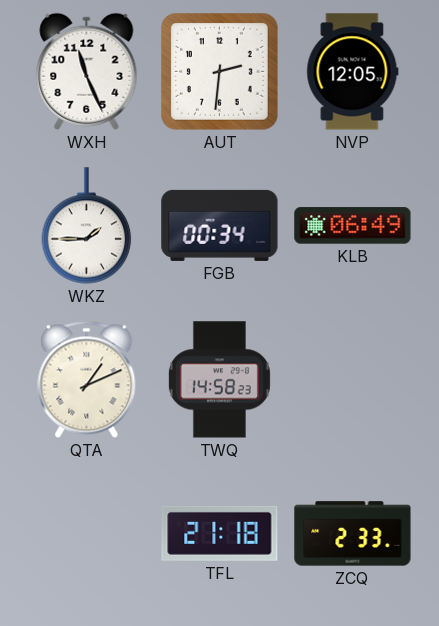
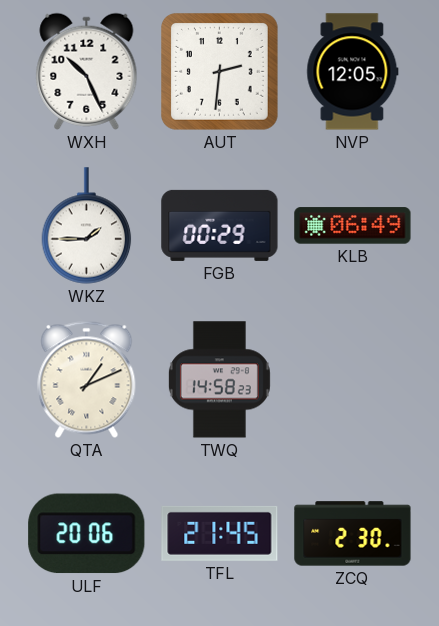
WXH: 11:26 -> 10:26
FGB: 00:34 -> 00:29
ULF: none -> 20:06
TFL: 21:18 -> 21:45
ZCQ: 2:33 -> 2:30
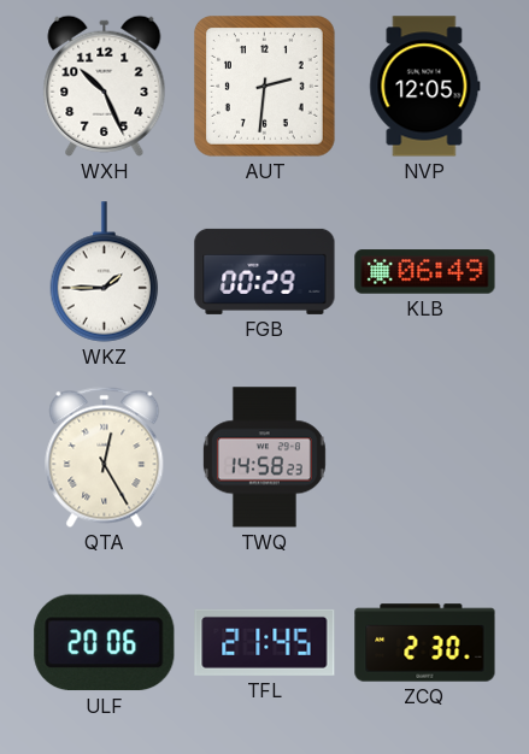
QTA: 1:11 -> 12:25
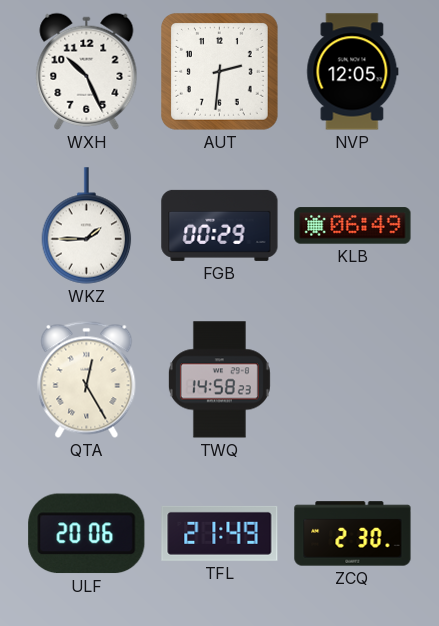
TFL: 21:45 -> 21:49
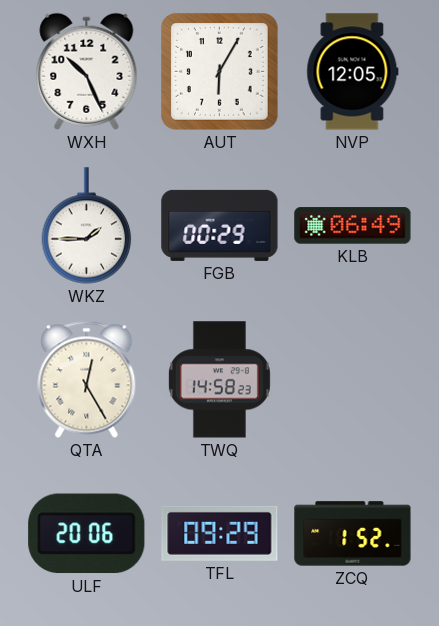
AUT: 2:31 -> 6:05
TFL: 21:49 -> 09:29
ZCQ: 2:30 -> 1:52
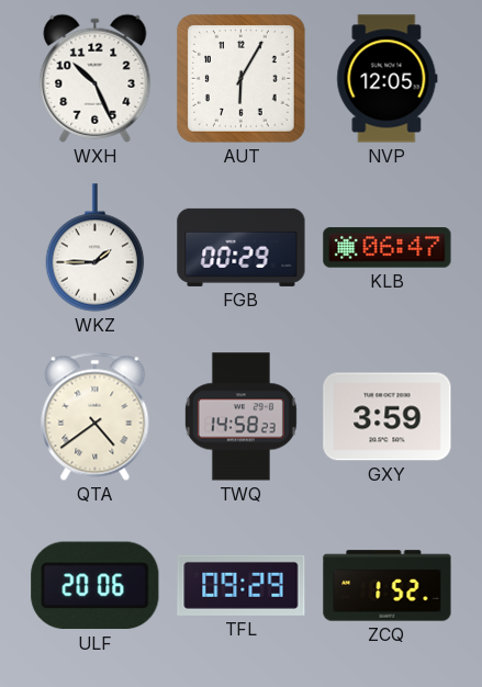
KLB: 06:49 -> 06:47
QTA: 12:25 -> 4:39
GXY: none -> 3:59
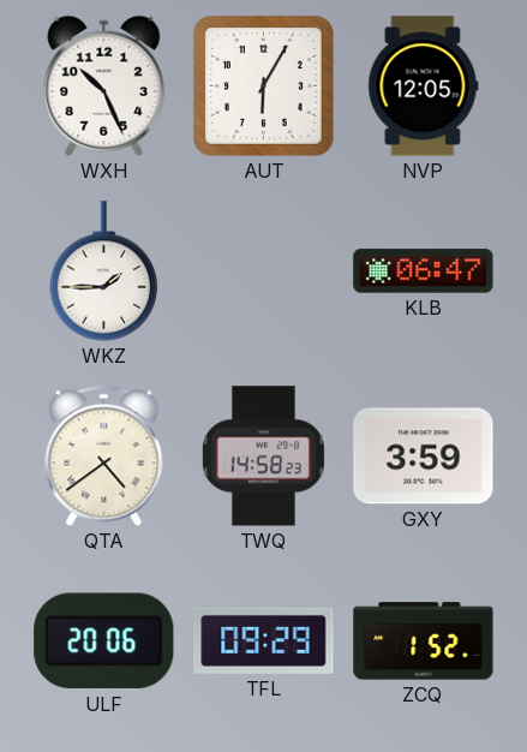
FGB: 00:29 -> none
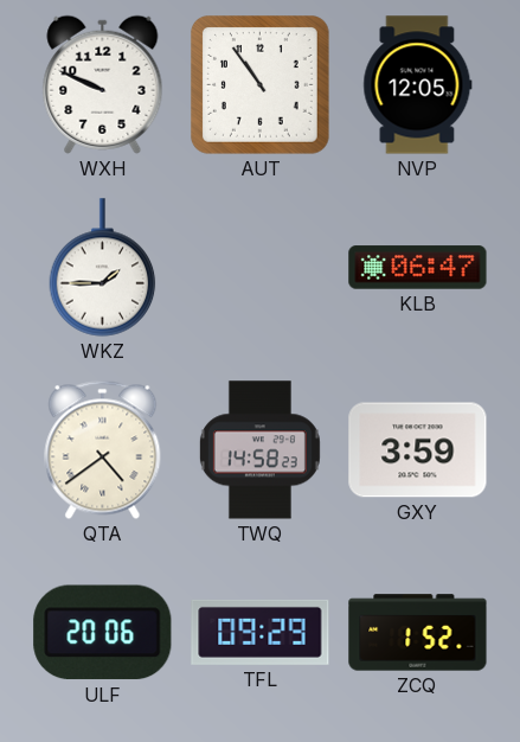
WXH: 10:26 -> 9:49
AUT: 6:05 -> 10:54
